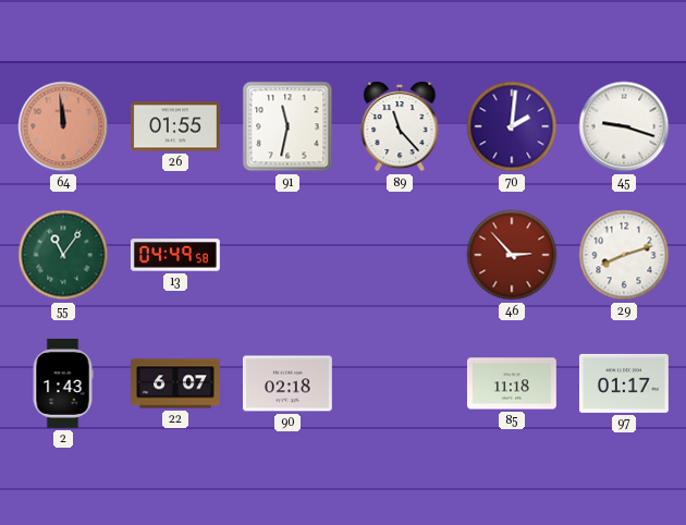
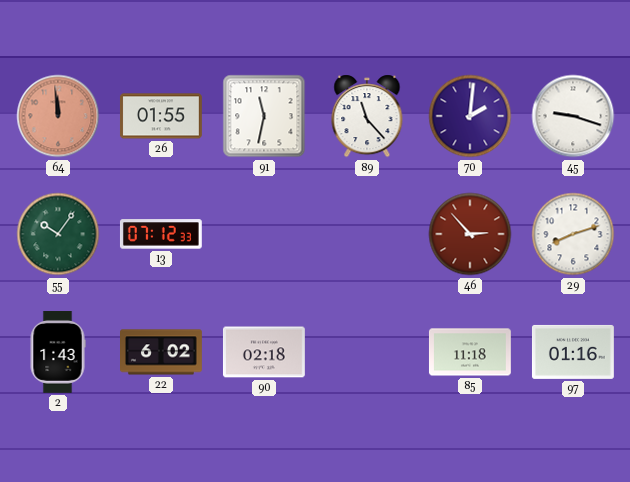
55: 11:06 -> 10:06
13: 04:49 -> 07:12
22: 6:07 -> 6:02
97: 01:17 -> 01:16
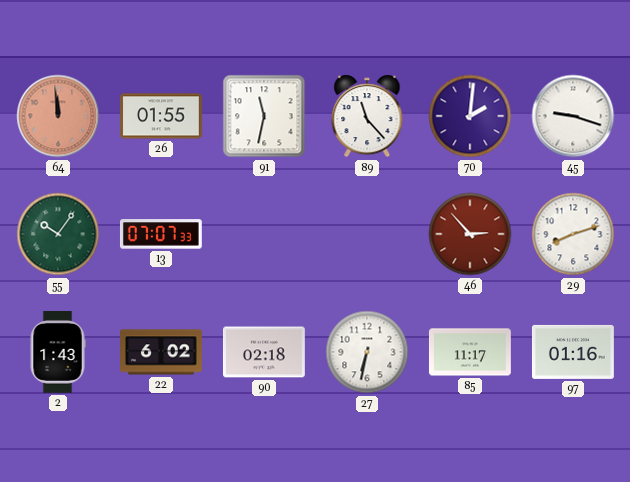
13: 07:12 -> 07:07
27: none -> 6:32
85: 11:18 -> 11:17
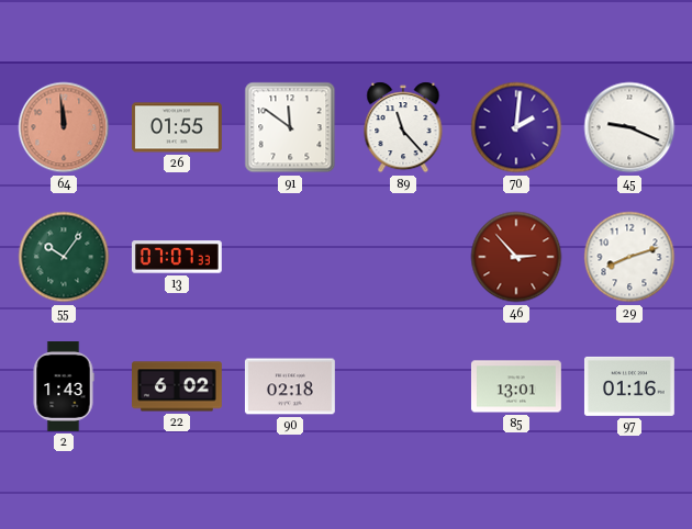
91: 11:32 -> 11:51
45: 9:18 -> 9:19
27: 6:32 -> none
85: 11:17 -> 13:01
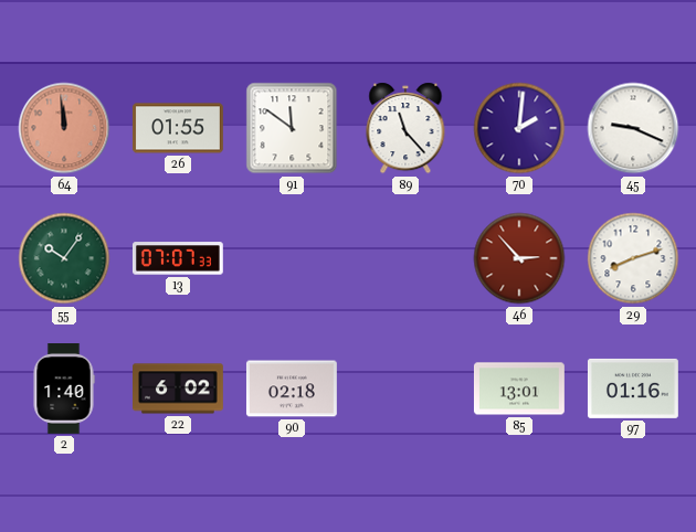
2: 1:43 -> 1:40
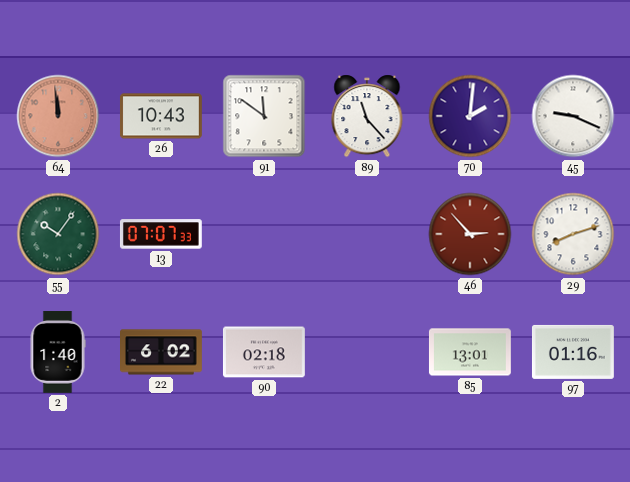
26: 01:55 -> 10:43
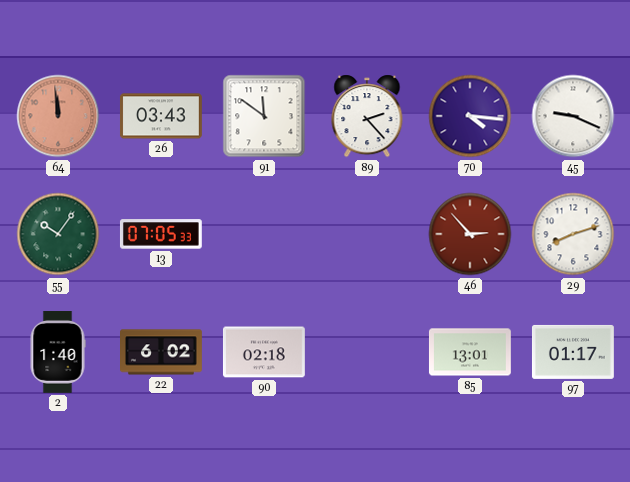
26: 10:43 -> 03:43
89: 11:23 -> 2:23
70: 2:01 -> 4:16
13: 07:07 -> 07:05
97: 01:16 -> 01:17
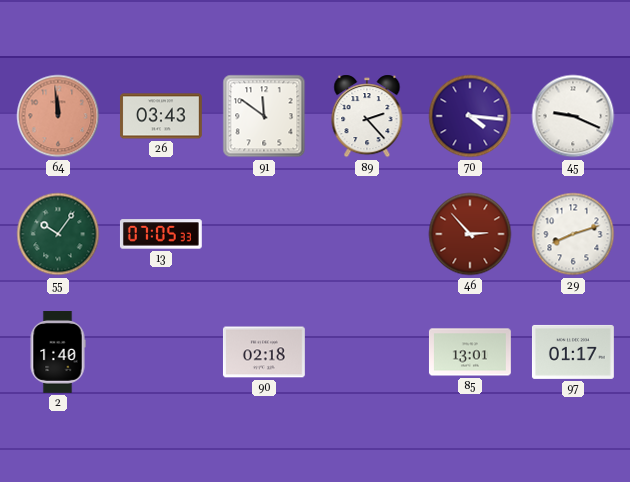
22: 6:02 -> none
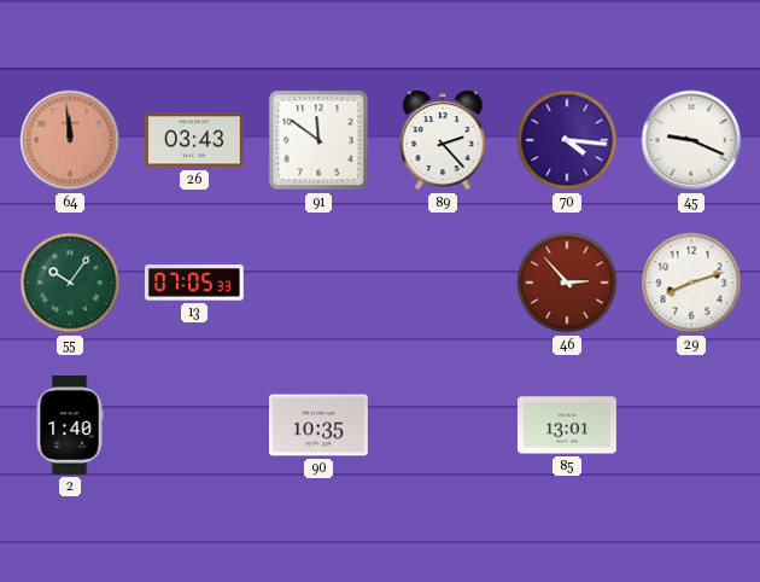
90: 02:18 -> 10:35
97: 01:17 -> none
